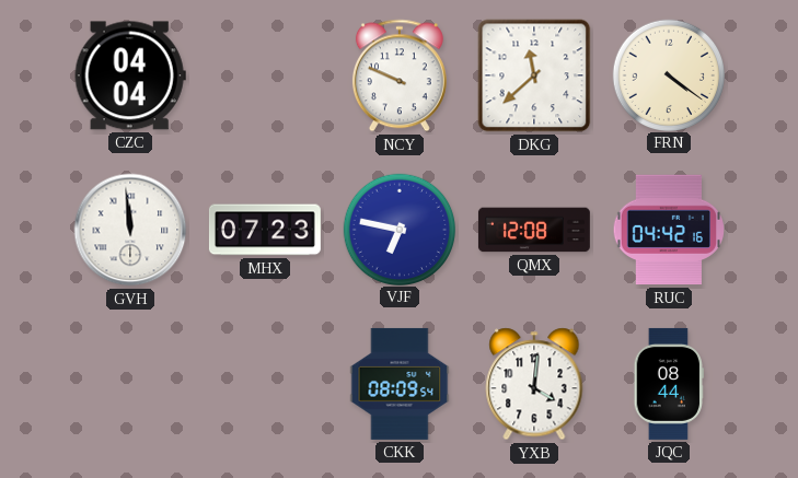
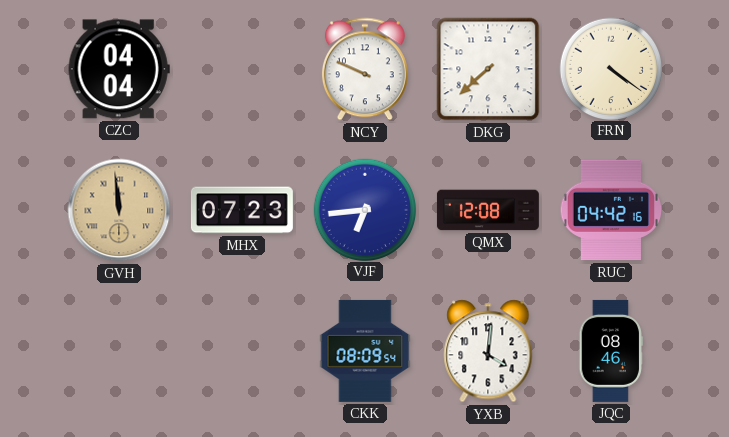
DKG: 11:38 -> 7:38
GVH dial: white -> champagne
VJF: 6:47 -> 6:44
JQC: 08:44 -> 08:46
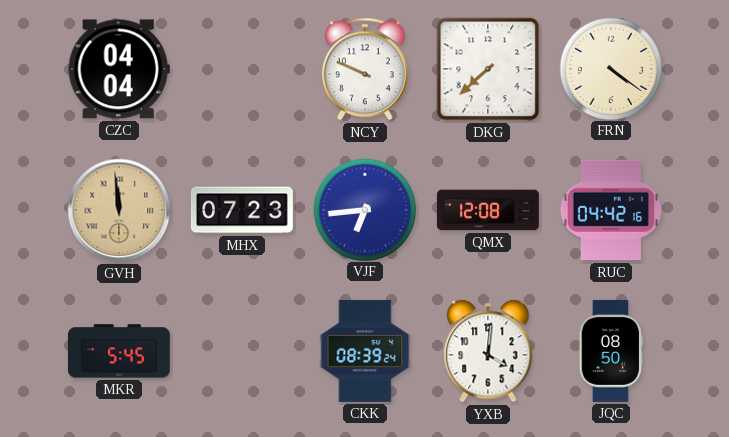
MKR: none -> 5:45
CKK: 08:09 -> 08:39
JQC: 08:46 -> 08:50
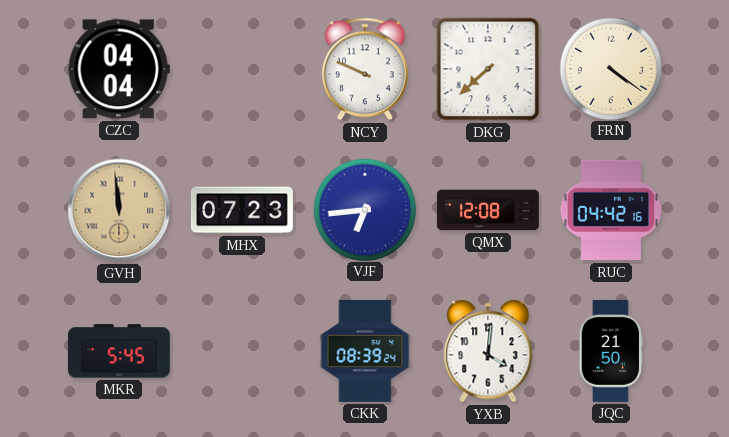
JQC: 08:50 -> 21:50
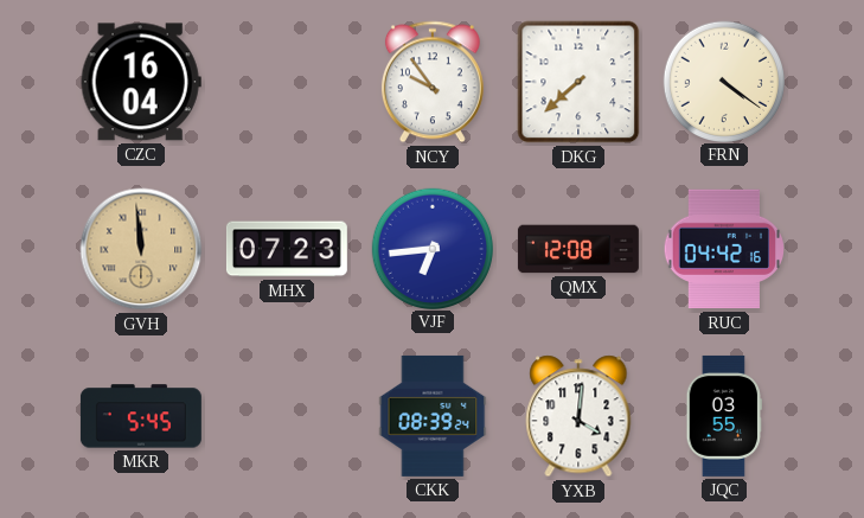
CZC: 04:04 -> 16:04
NCY: 9:49 -> 9:54
JQC: 21:50 -> 03:55
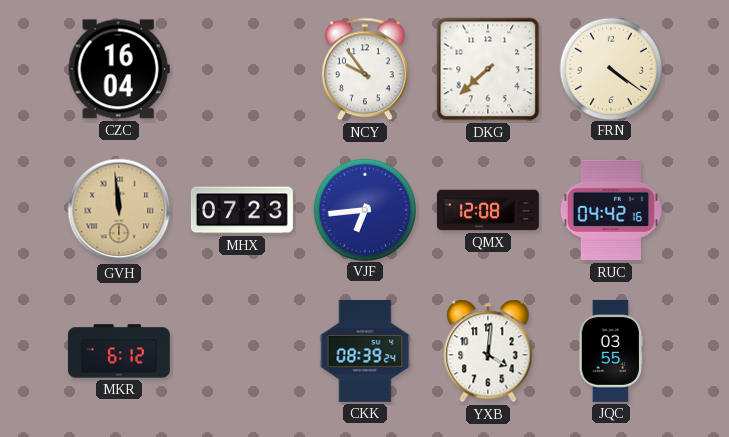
MKR: 5:45 -> 6:12
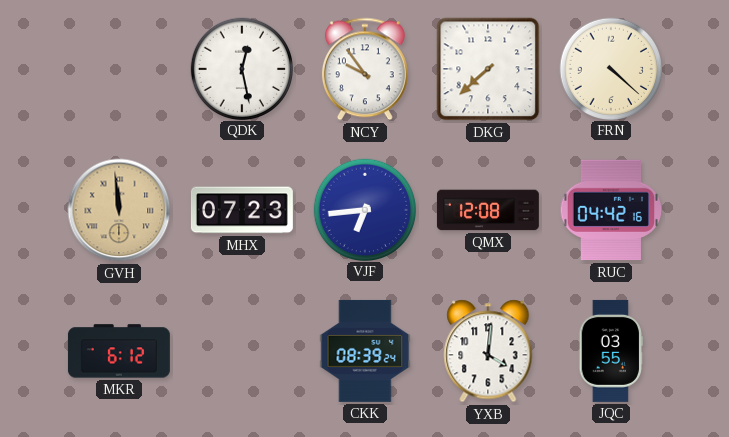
CZC: 16:04 -> none
QDK: none -> 12:28
FRN: 4:21 -> 4:22
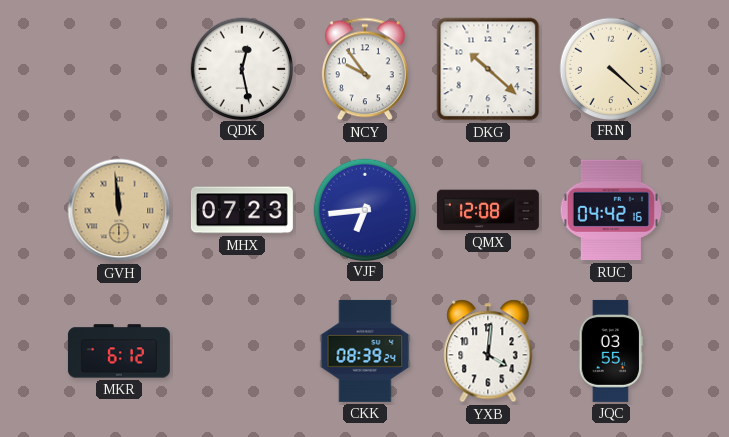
DKG: 7:38 -> 10:22
